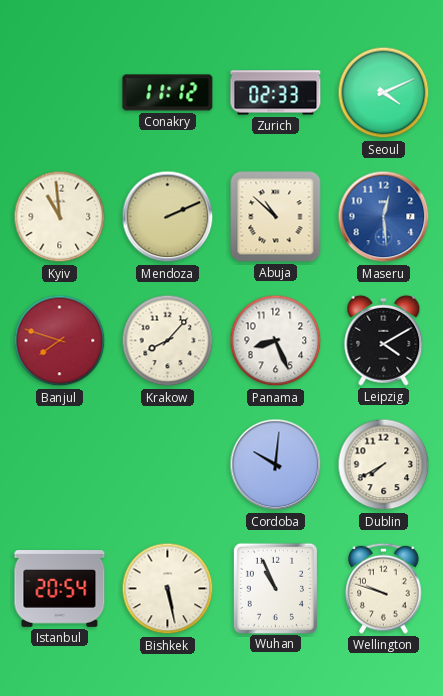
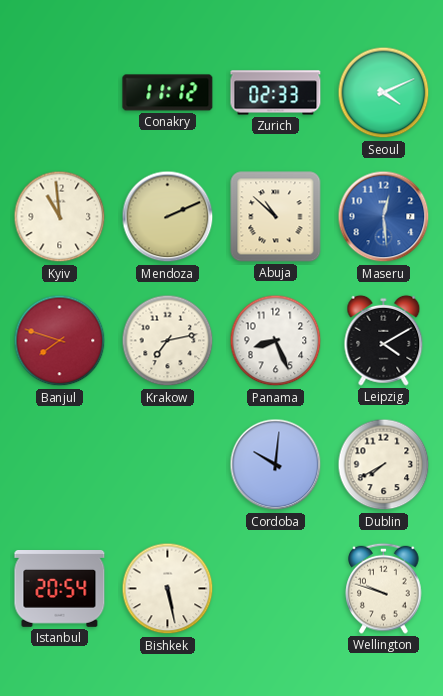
Krakow: 8:07 -> 7:13
Wuhan: 10:56 -> none
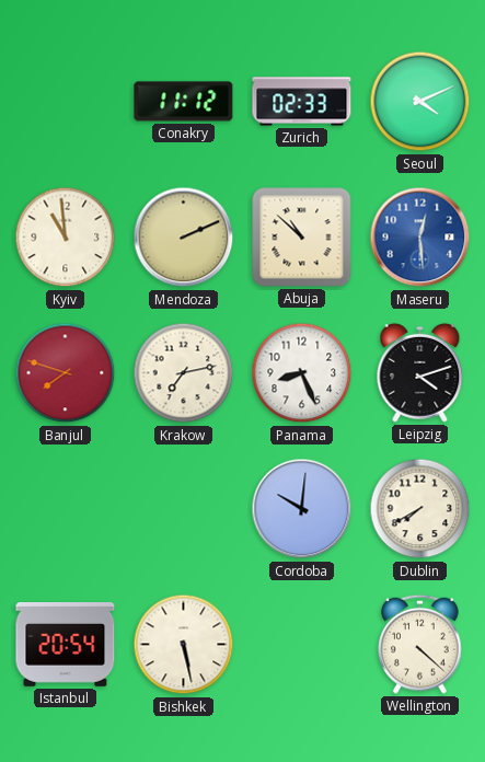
Leipzig: 4:10 -> 4:12
Wellington: 9:48 -> 4:22
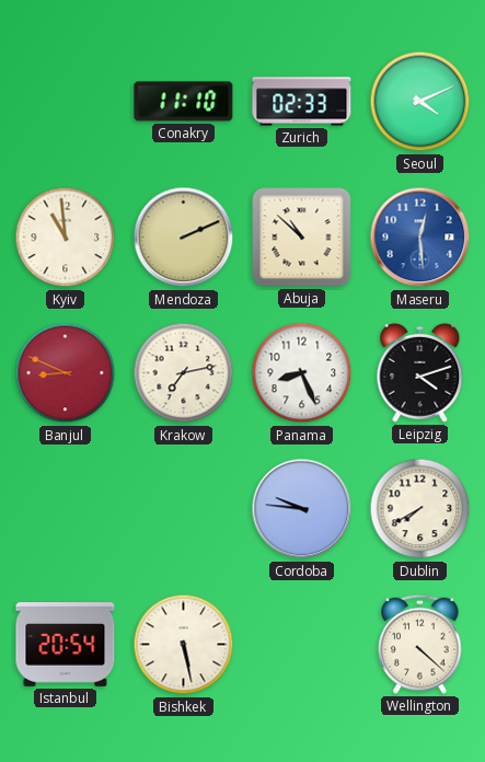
Conakry: 11:12 -> 11:10
Banjul: 7:48 -> 8:49
Cordoba: 10:01 -> 9:46
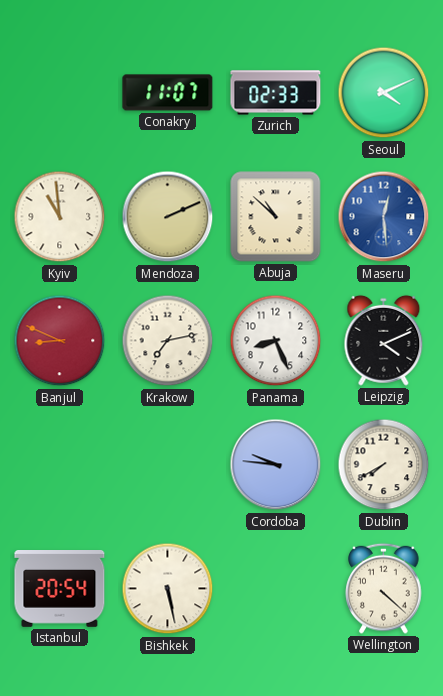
Conakry: 11:10 -> 11:07
Leipzig: 4:12 -> 4:11
